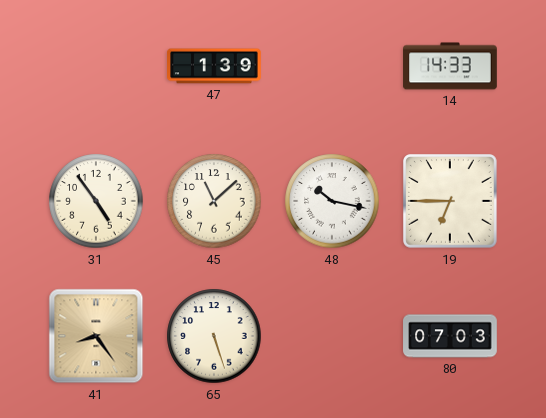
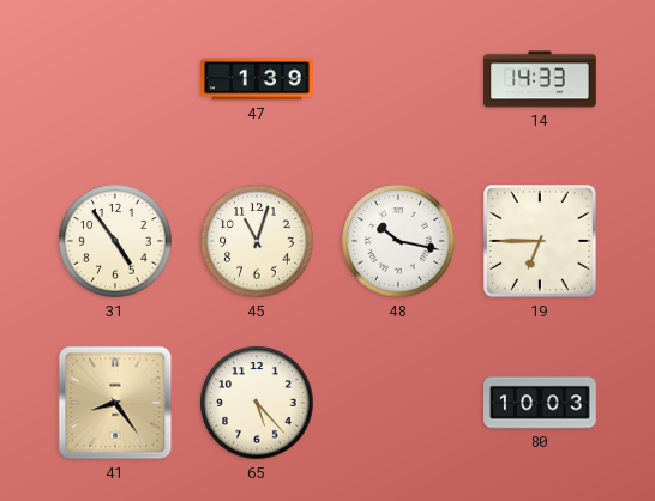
45: 11:08 -> 11:03
65: 5:27 -> 5:23
80: 07:03 -> 10:03
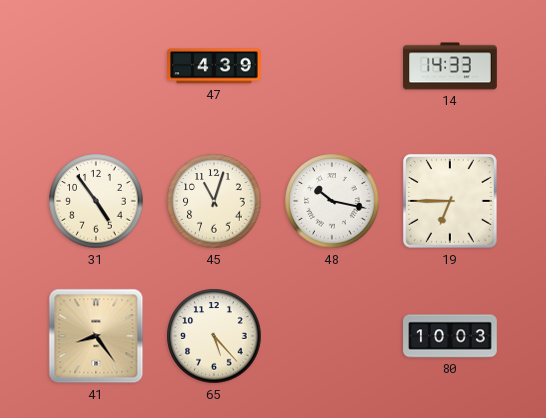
47: 1:39 -> 4:39
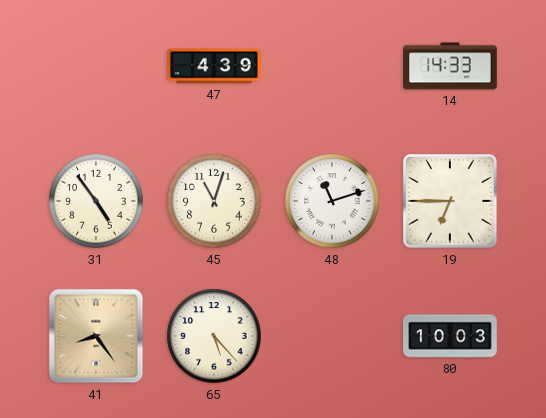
48: 10:17 -> 11:12
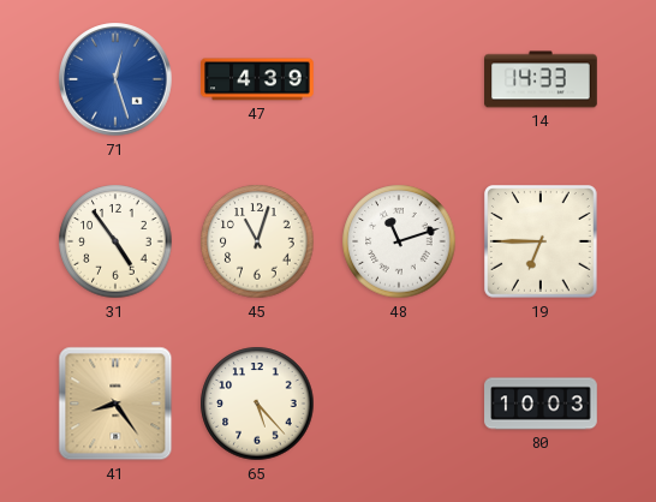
71: none -> 12:27
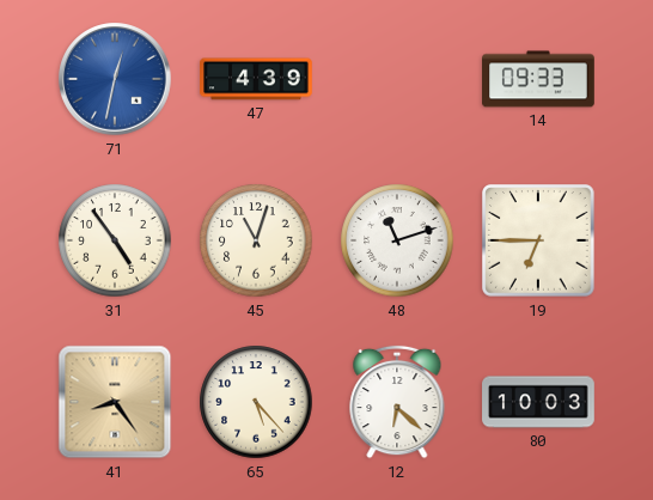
71: 12:27 -> 12:32
14: 14:33 -> 09:33
12: none -> 6:22
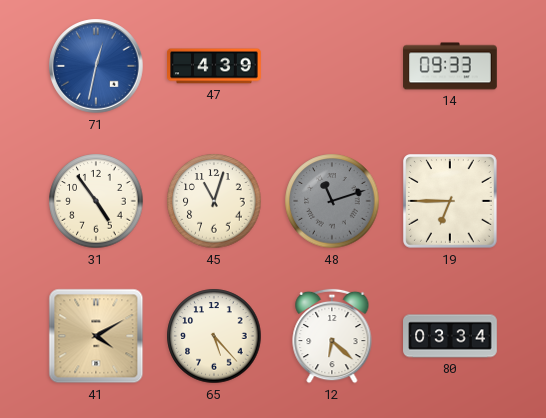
48 dial: white -> grey
41: 8:24 -> 4:10
80: 10:03 -> 03:34
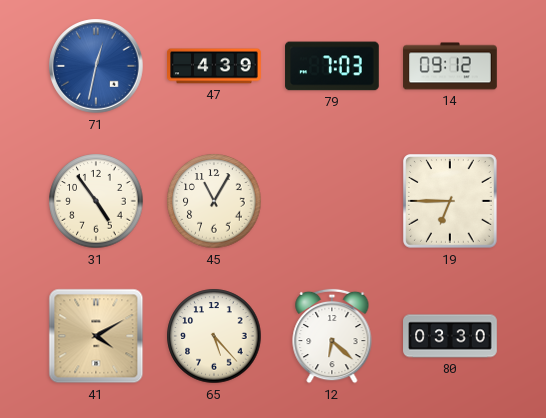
79: none -> 7:03
14: 09:33 -> 09:12
45: 11:03 -> 11:05
48: 11:12 -> none
80: 03:34 -> 03:30
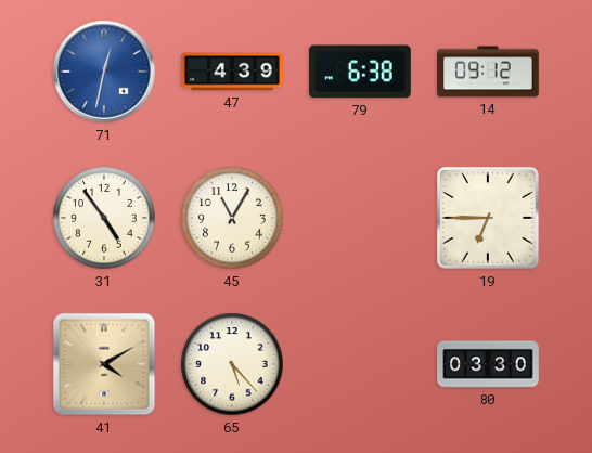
79: 7:03 -> 6:38
12: 6:22 -> none
